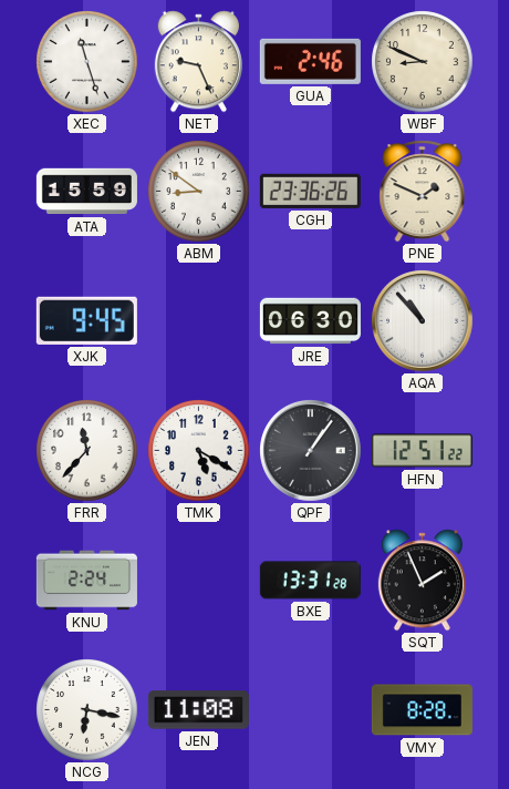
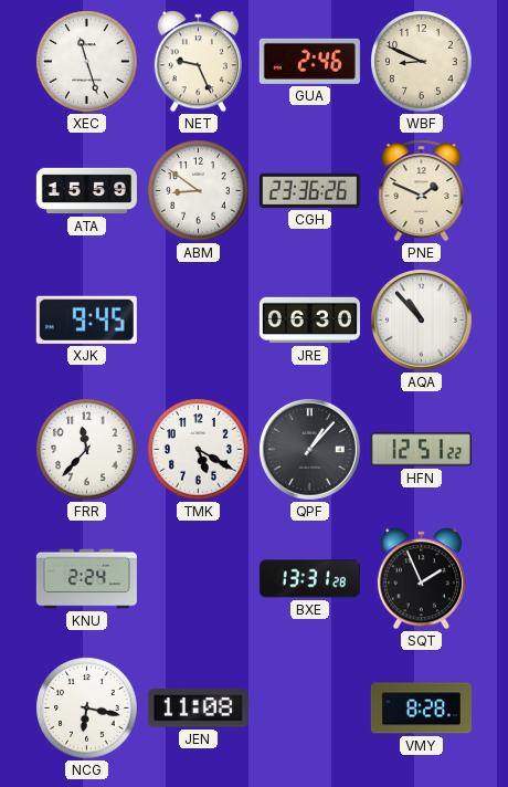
QPF: 1:06 -> 1:07
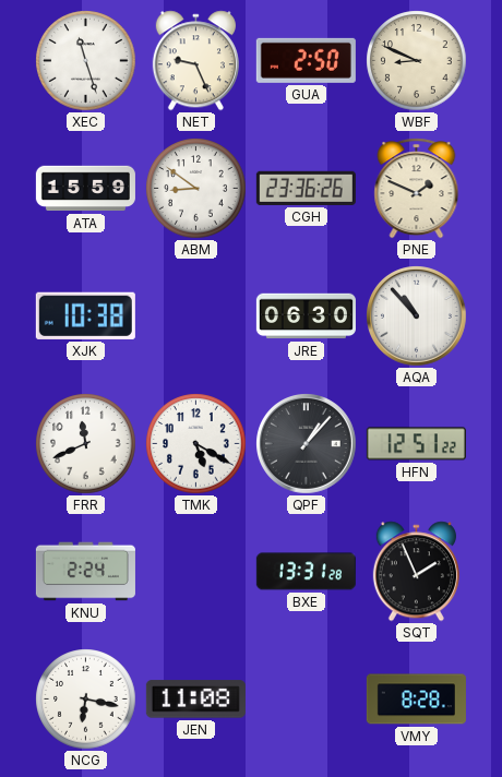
GUA: 2:46 -> 2:50
XJK: 9:45 -> 10:38
FRR: 11:37 -> 11:41
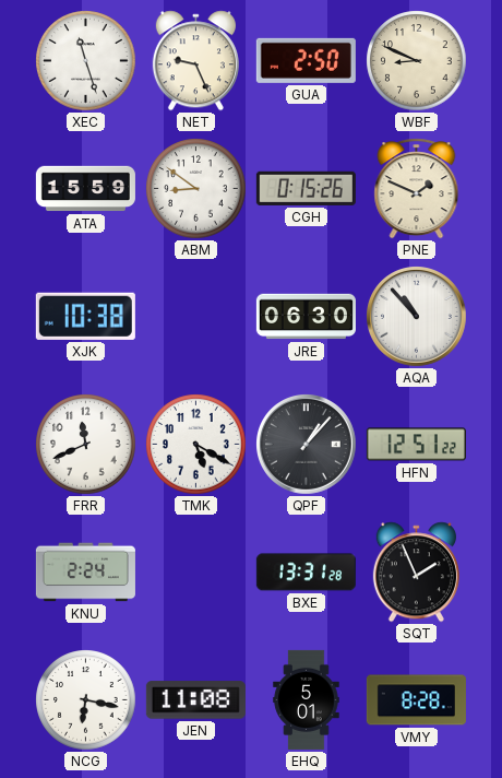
CGH: 23:36 -> 0:15
EHQ: none -> 5:01
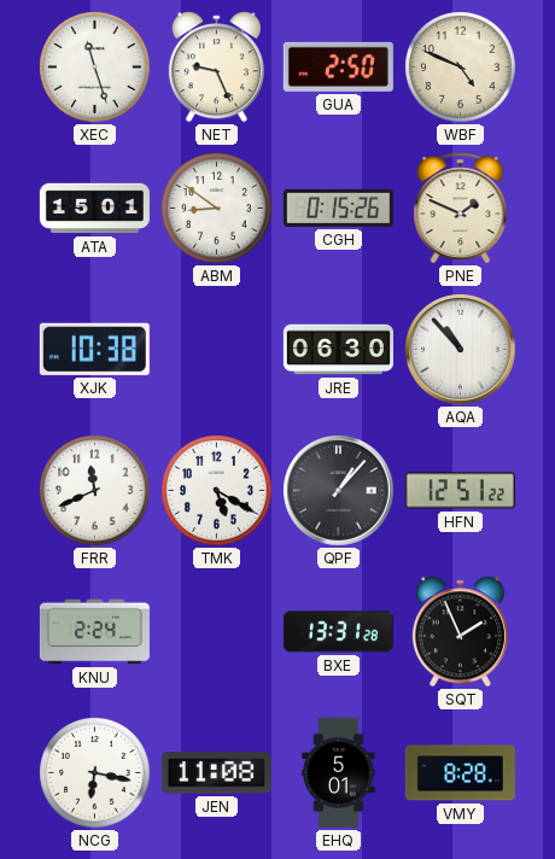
WBF: 8:49 -> 4:49
ATA: 15:59 -> 15:01
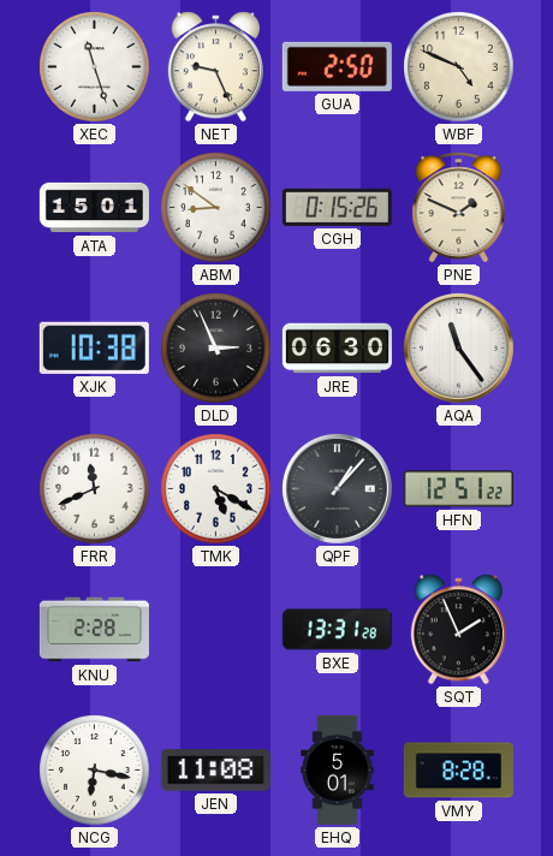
DLD: none -> 2:56
AQA: 10:53 -> 11:24
KNU: 2:24 -> 2:28
